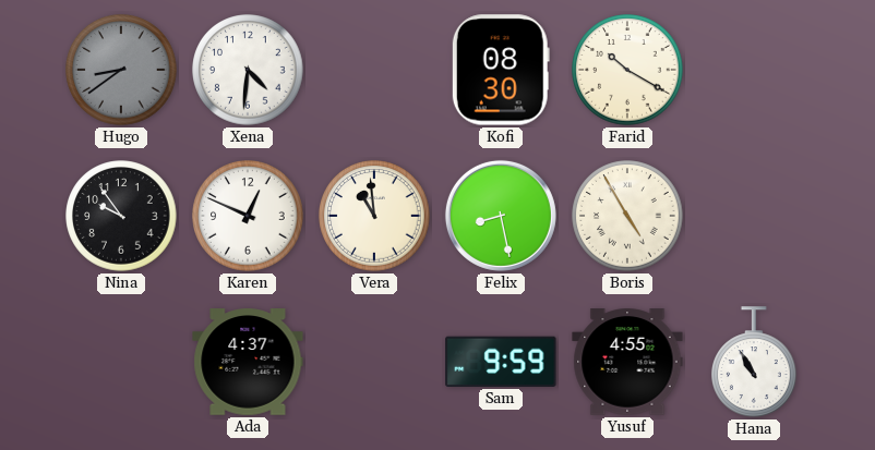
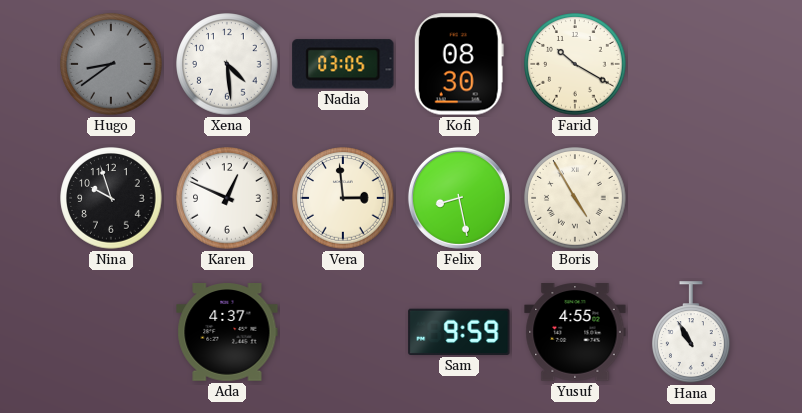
Xena: 4:31 -> 4:29
Nadia: none -> 03:05
Nina: 9:54 -> 9:57
Vera: 10:59 -> 2:59
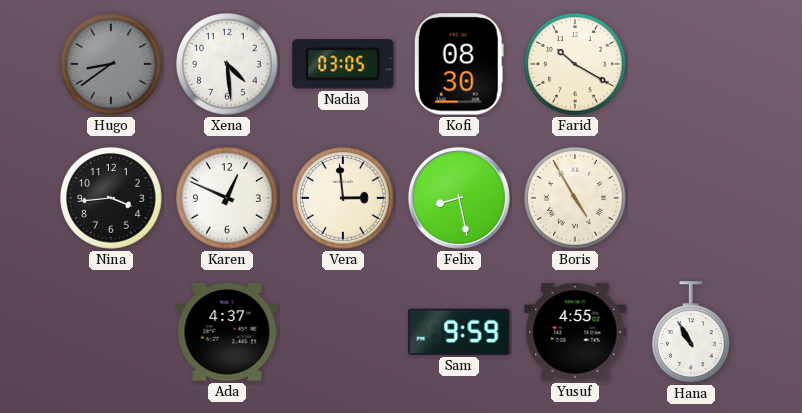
Nina: 9:57 -> 3:44
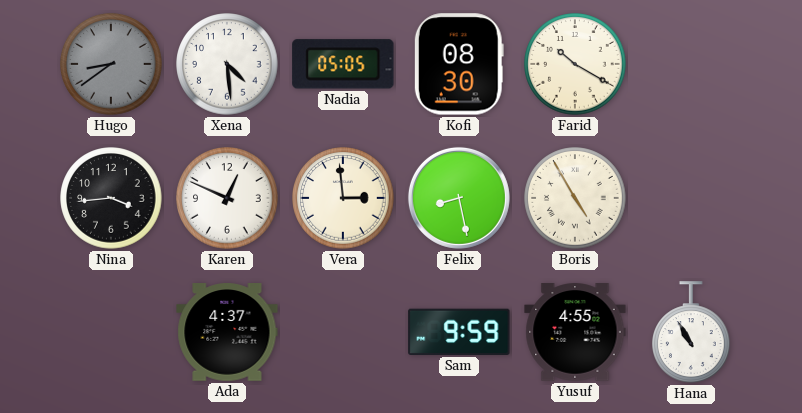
Nadia: 03:05 -> 05:05
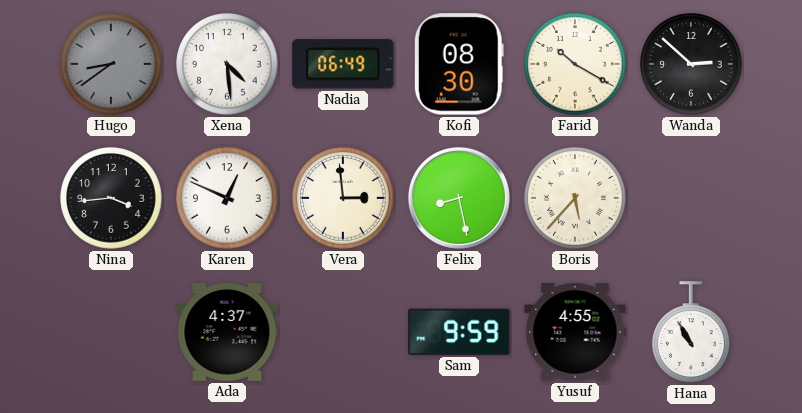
Nadia: 05:05 -> 06:49
Wanda: none -> 2:52
Boris: 4:55 -> 5:37
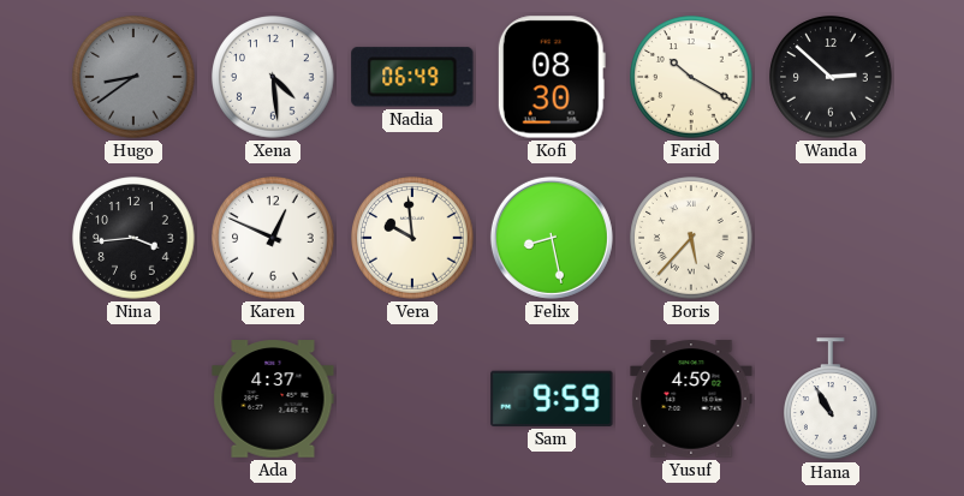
Vera: 2:59 -> 9:59
Yusuf: 4:55 -> 4:59
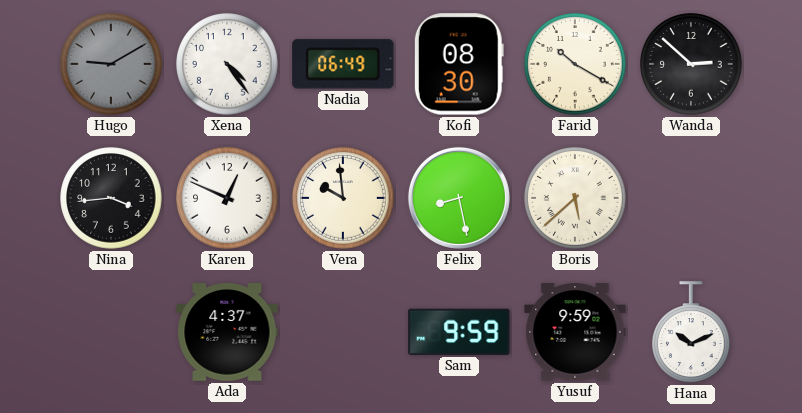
Hugo: 8:39 -> 9:10
Xena: 4:29 -> 4:24
Boris: 5:37 -> 5:38
Yusuf: 4:59 -> 9:59
Hana: 10:55 -> 10:11
